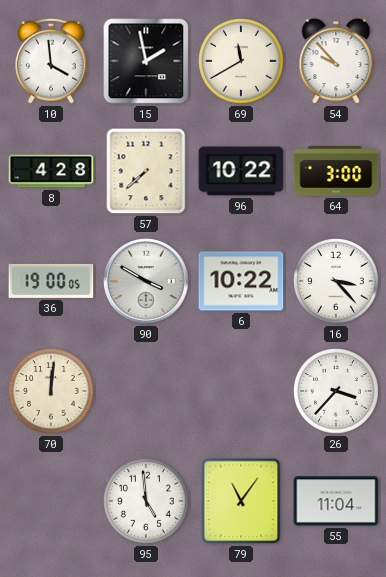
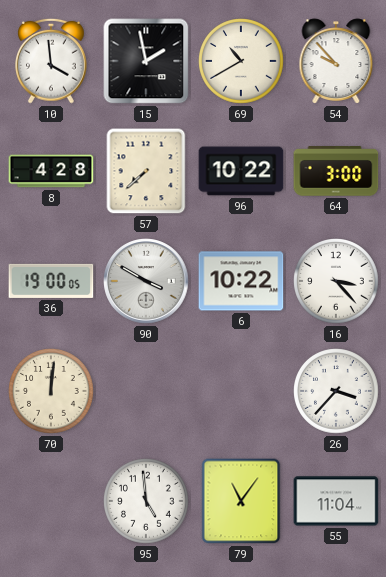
69: 11:40 -> 10:40
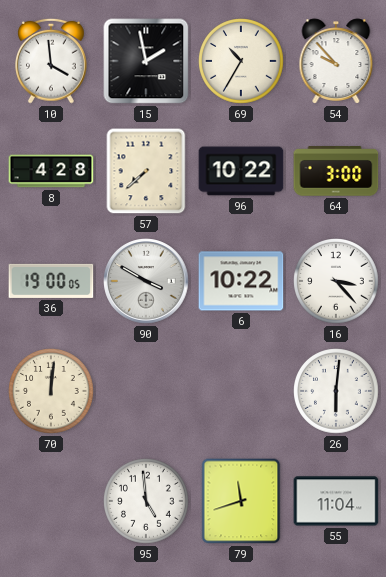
69: 10:40 -> 10:35
26: 3:37 -> 6:01
79: 11:06 -> 11:42
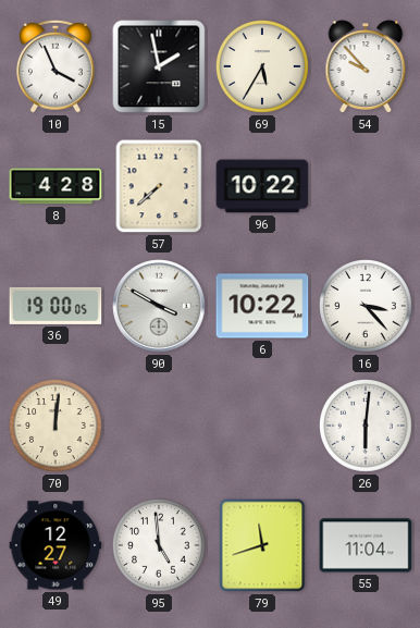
10: 3:59 -> 3:56
69: 10:35 -> 5:35
64: 3:00 -> none
49: none -> 12:27
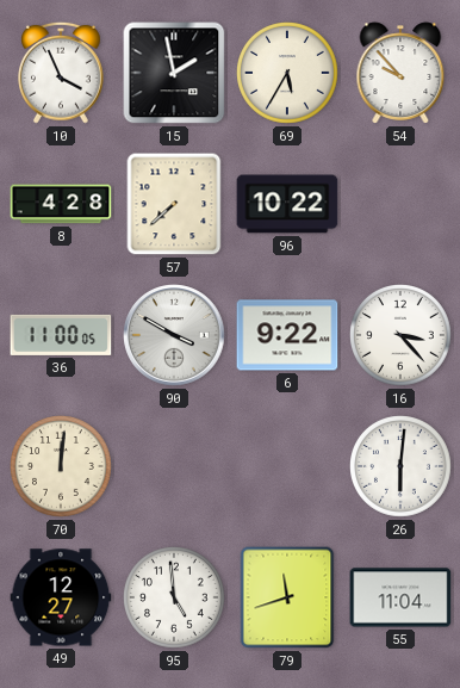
36: 19:00 -> 11:00
6: 10:22 -> 9:22
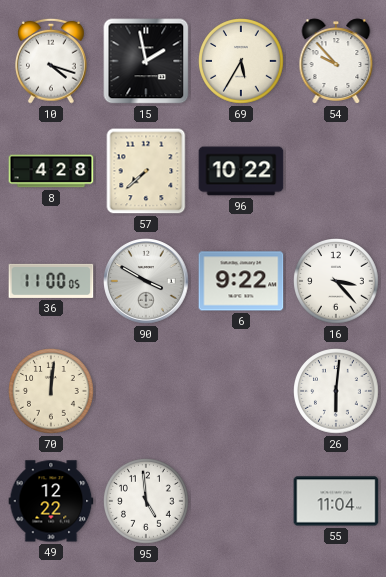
10: 3:56 -> 4:18
49: 12:27 -> 12:22
79: 11:42 -> none
